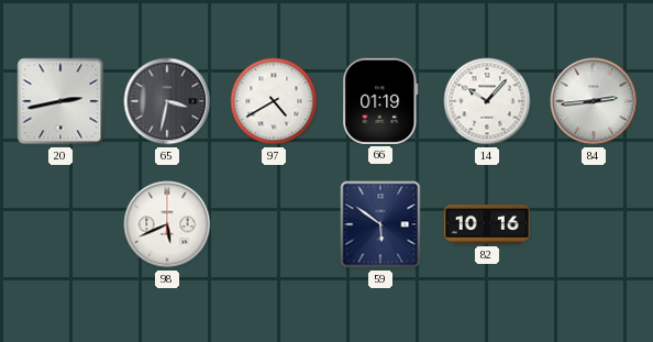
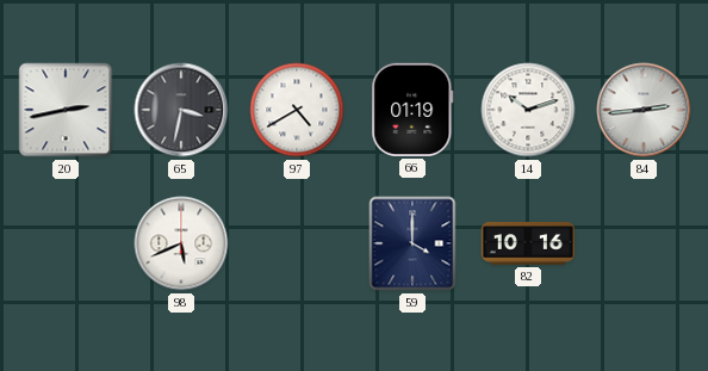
14: 10:07 -> 10:12
59: 5:51 -> 4:00
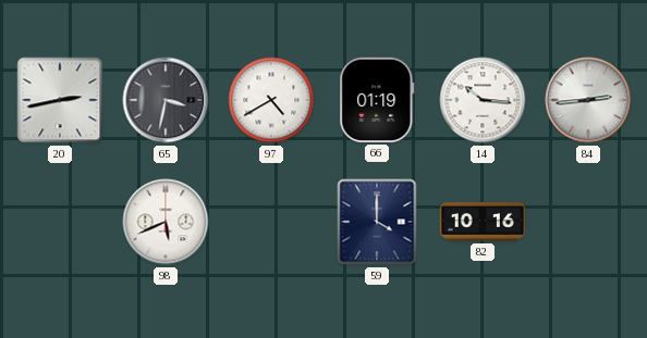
14: 10:12 -> 10:16
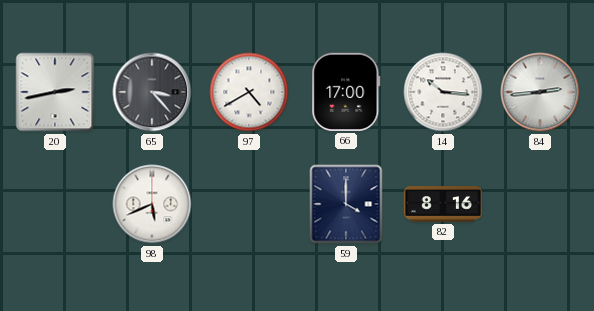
65: 3:32 -> 3:23
66: 01:19 -> 17:00
82: 10:16 -> 8:16
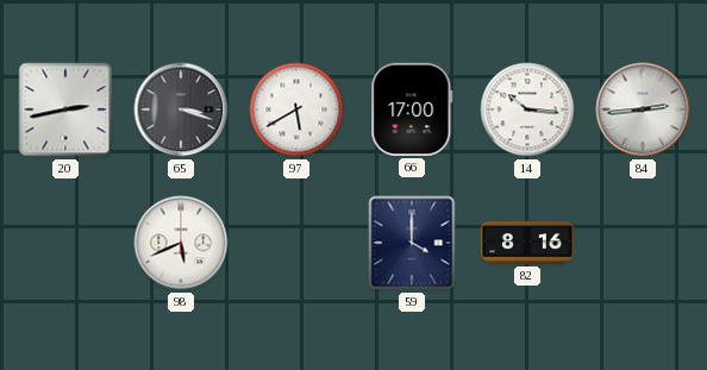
65: 3:23 -> 3:18
97: 4:40 -> 5:40
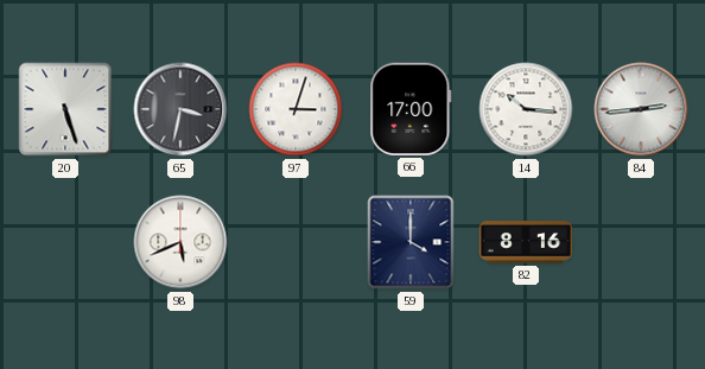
20: 2:43 -> 5:27
65: 3:18 -> 3:32
97: 5:40 -> 3:03
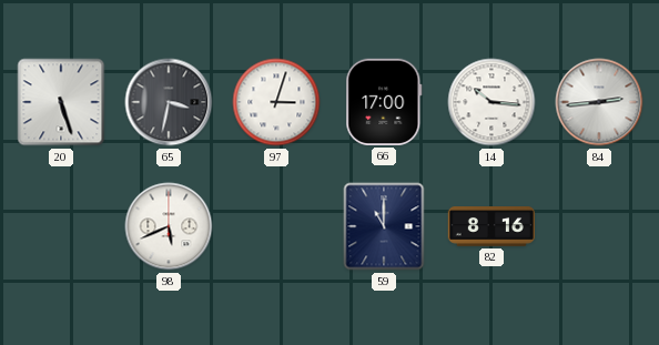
59: 4:00 -> 11:00
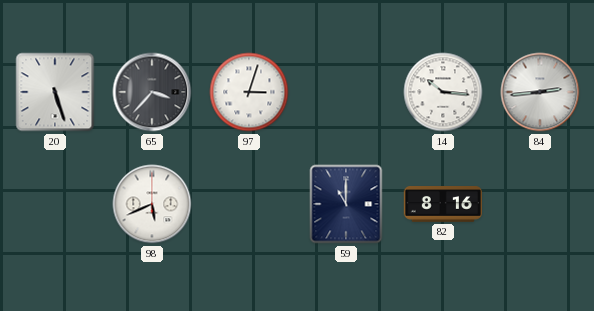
65: 3:32 -> 3:37
66: 17:00 -> none
